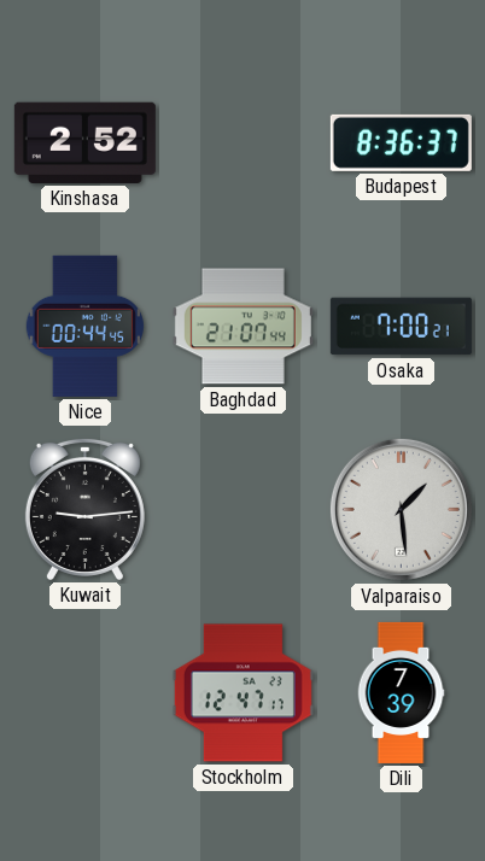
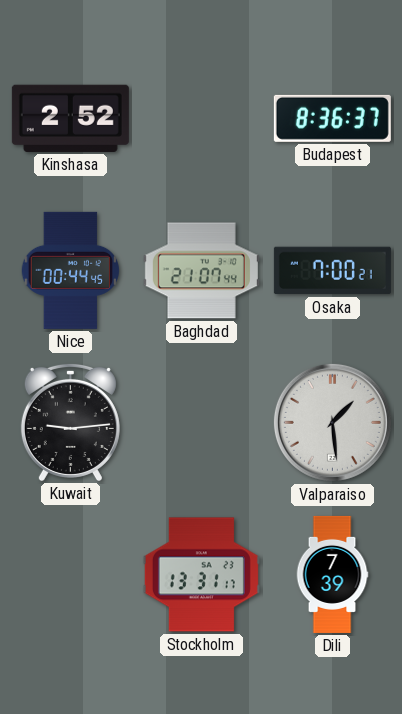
Stockholm: 12:47 -> 13:31
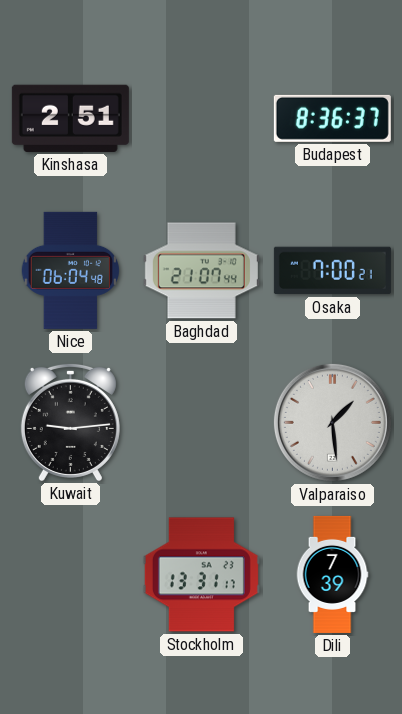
Kinshasa: 2:52 -> 2:51
Nice: 00:44 -> 06:04
